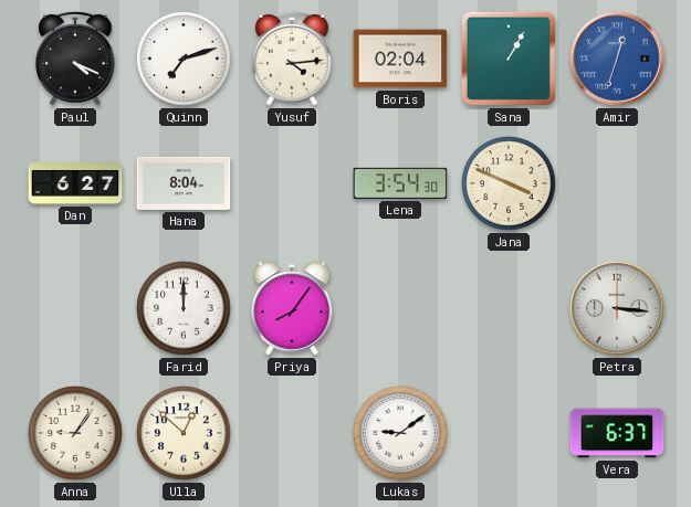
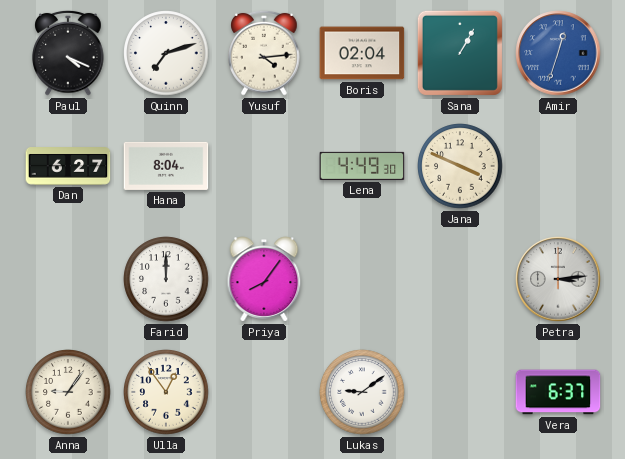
Lena: 3:54 -> 4:49
Petra: 3:16 -> 3:14
Ulla: 12:52 -> 12:54
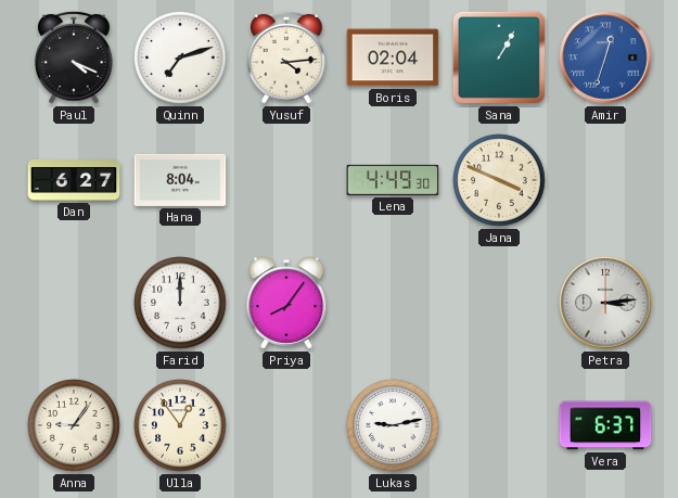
Lukas: 9:09 -> 9:13
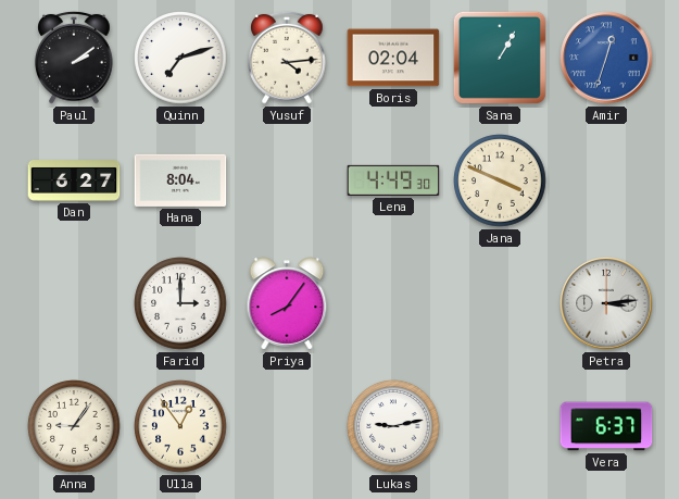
Paul: 4:19 -> 2:09
Farid: 12:00 -> 3:00
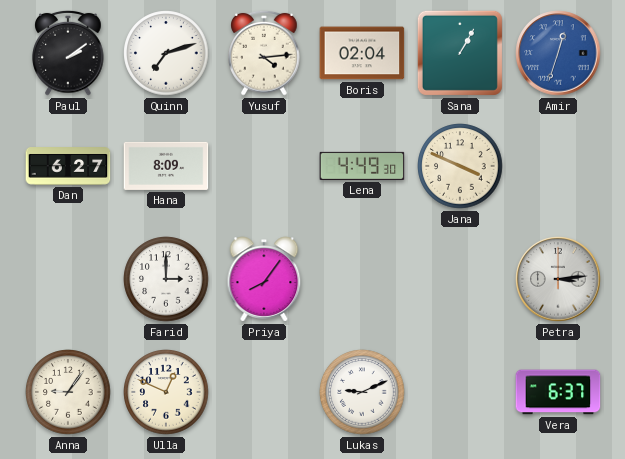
Hana: 8:04 -> 8:09
Ulla: 12:54 -> 12:49
Lukas: 9:13 -> 9:11
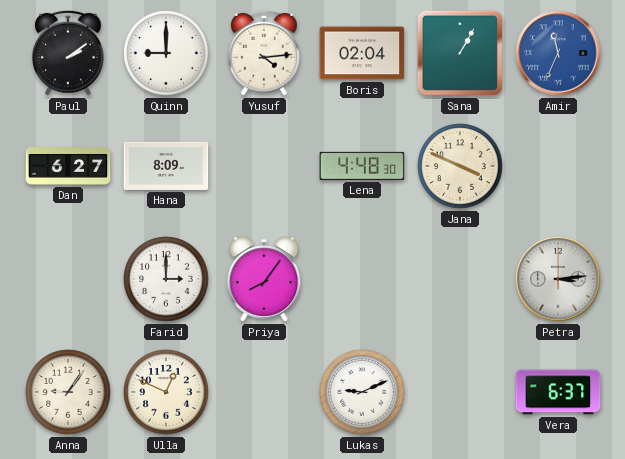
Quinn: 7:12 -> 9:00
Amir: 12:33 -> 11:34
Lena: 4:49 -> 4:48
